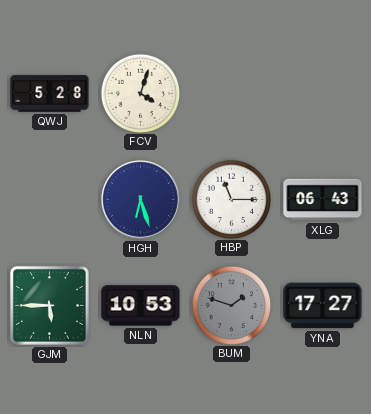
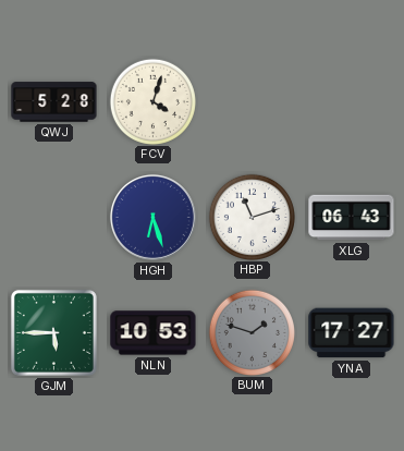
HBP: 11:15 -> 11:12
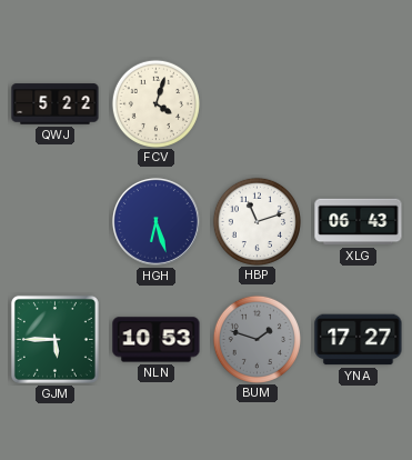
QWJ: 5:28 -> 5:22
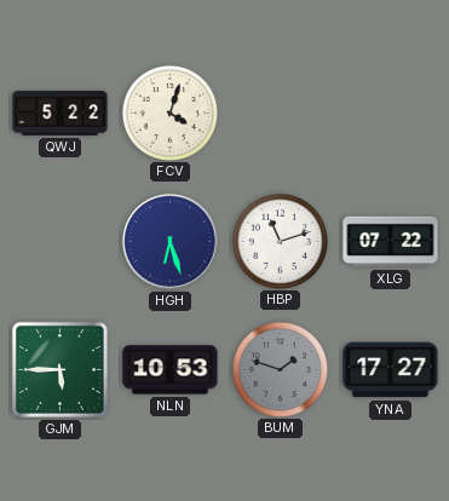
XLG: 06:43 -> 07:22
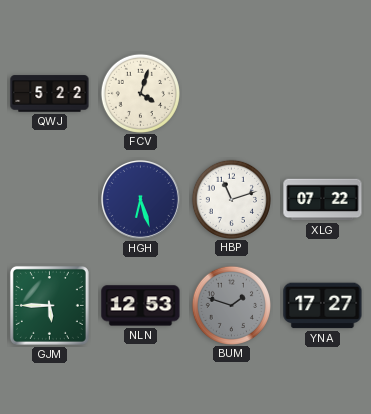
NLN: 10:53 -> 12:53
